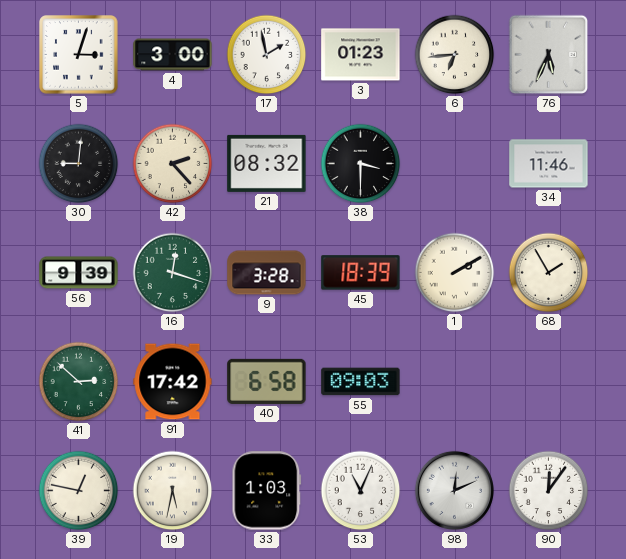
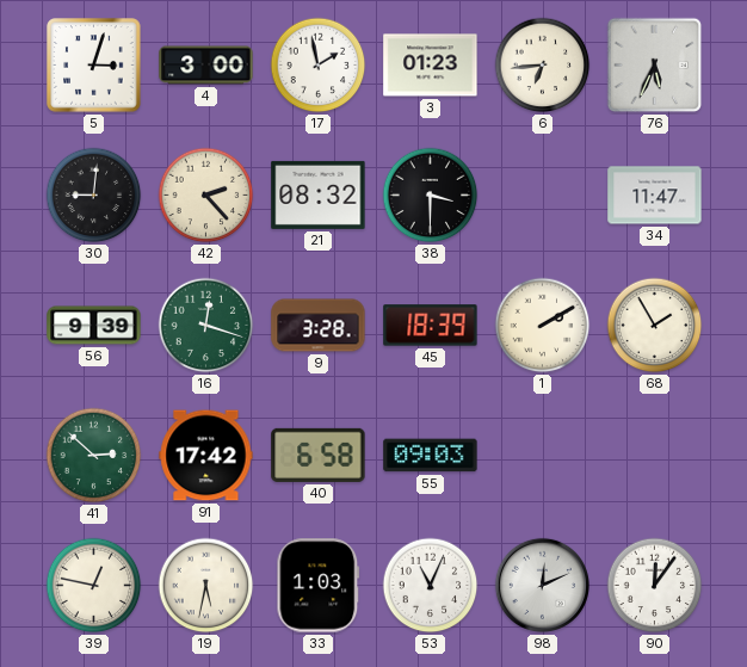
34: 11:46 -> 11:47
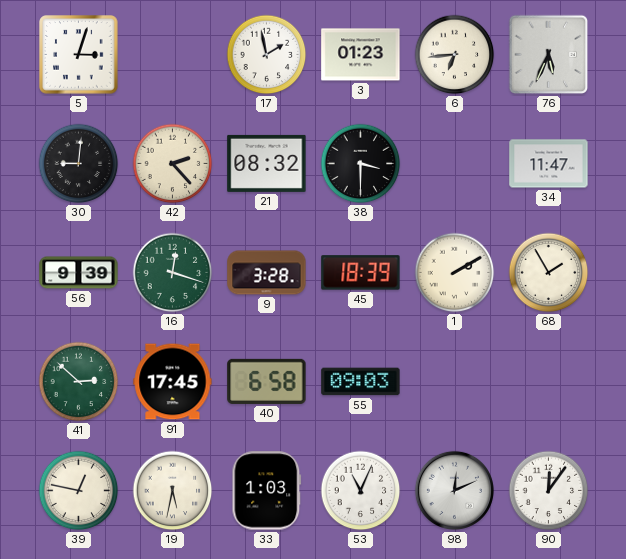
4: 3:00 -> none
91: 17:42 -> 17:45
